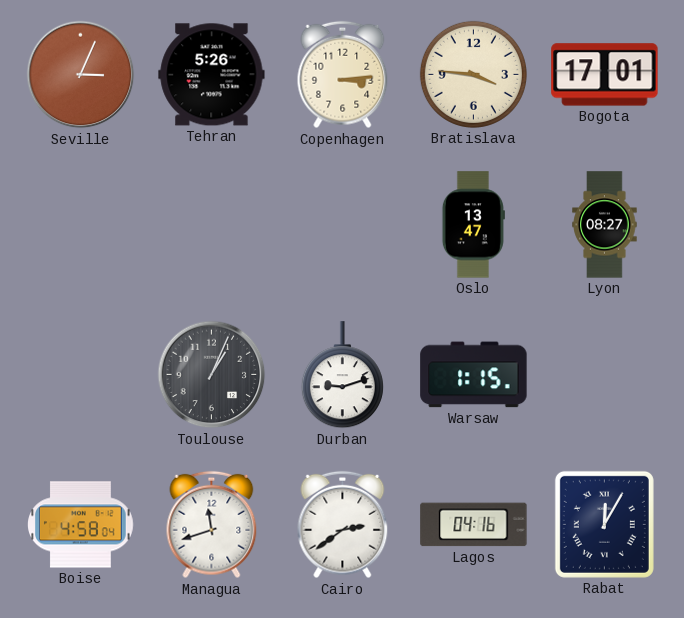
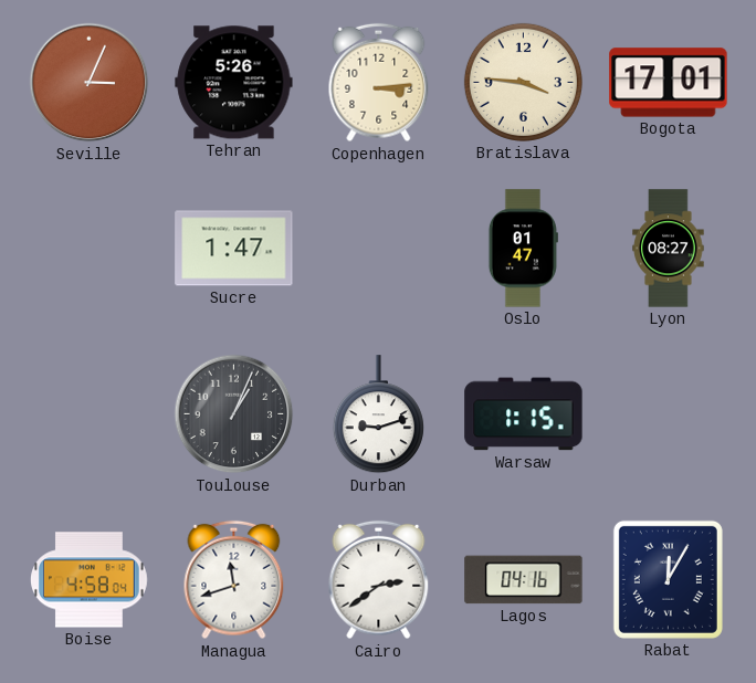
Sucre: none -> 1:47
Oslo: 13:47 -> 01:47
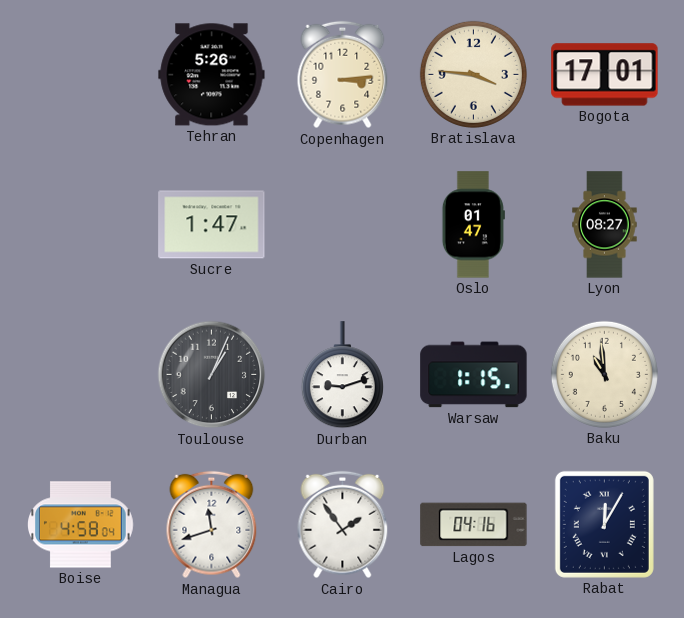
Seville: 3:04 -> none
Baku: none -> 10:59
Cairo: 2:39 -> 1:54
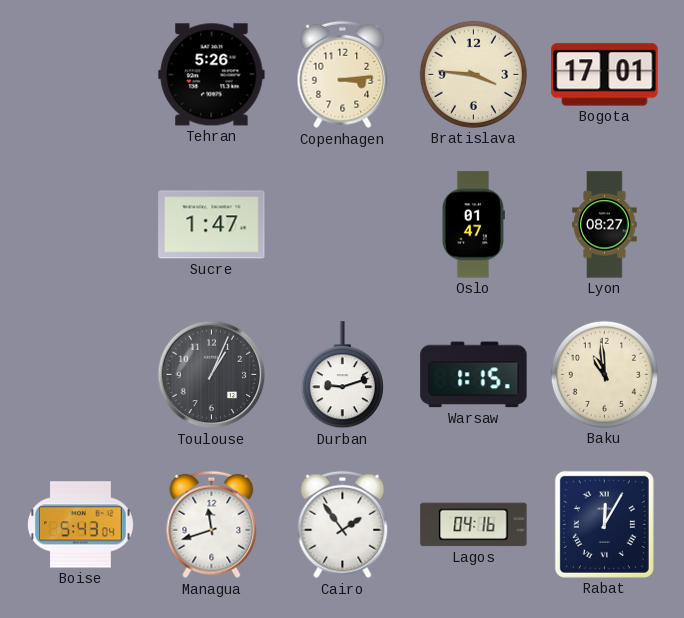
Boise: 4:58 -> 5:43
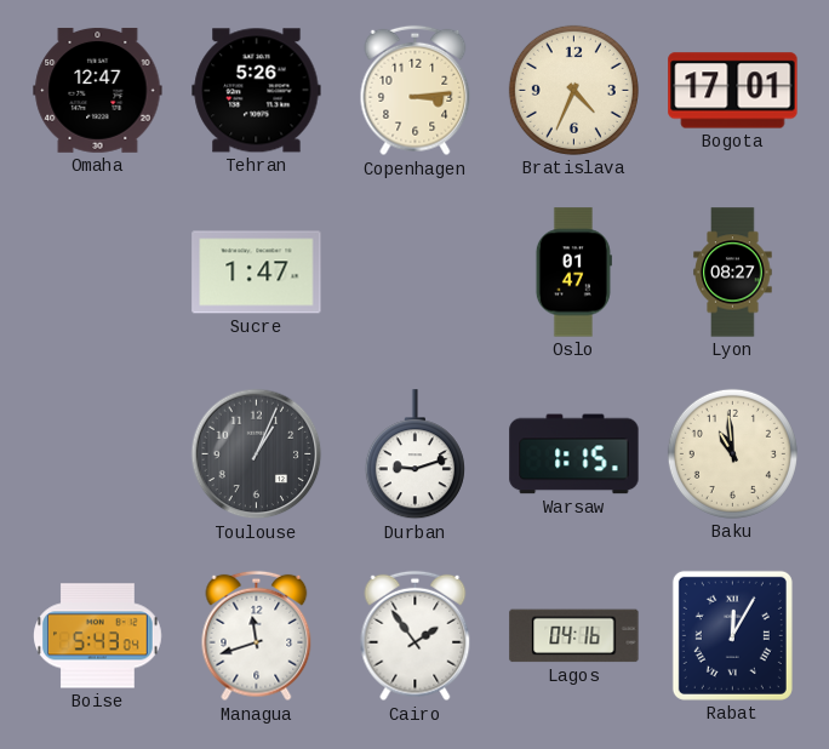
Omaha: none -> 12:47
Bratislava: 3:46 -> 4:34
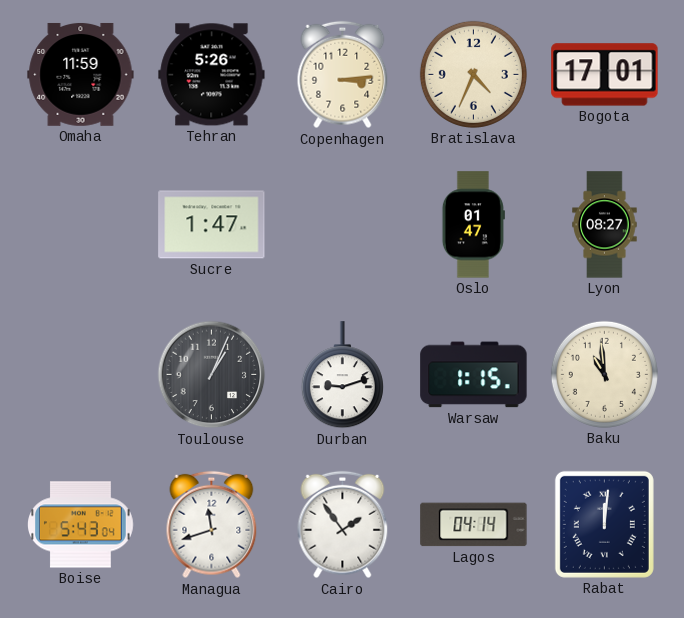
Omaha: 12:47 -> 11:59
Lagos: 04:16 -> 04:14
Rabat: 12:05 -> 12:01
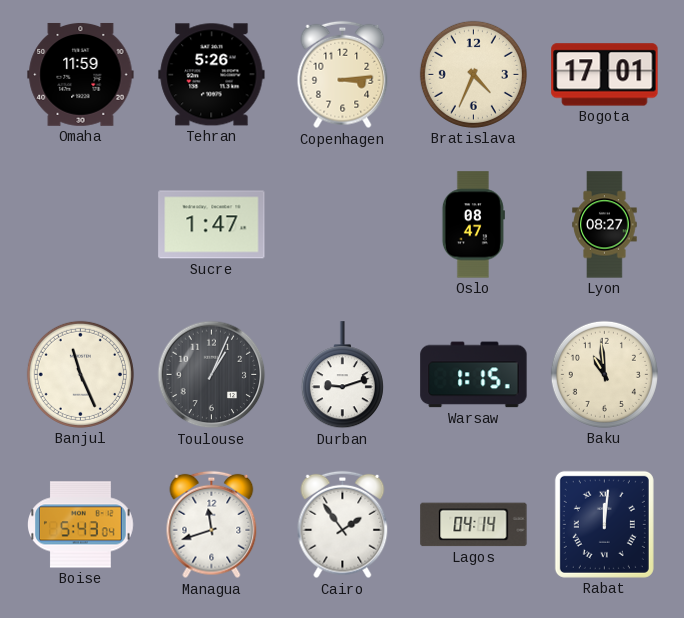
Oslo: 01:47 -> 08:47
Banjul: none -> 11:26
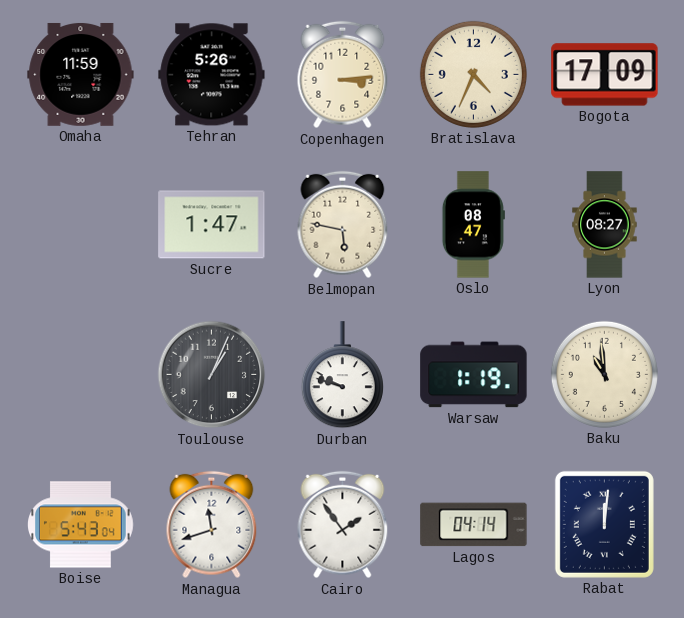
Bogota: 17:01 -> 17:09
Belmopan: none -> 5:47
Banjul: 11:26 -> none
Durban: 9:12 -> 9:48
Warsaw: 1:15 -> 1:19
